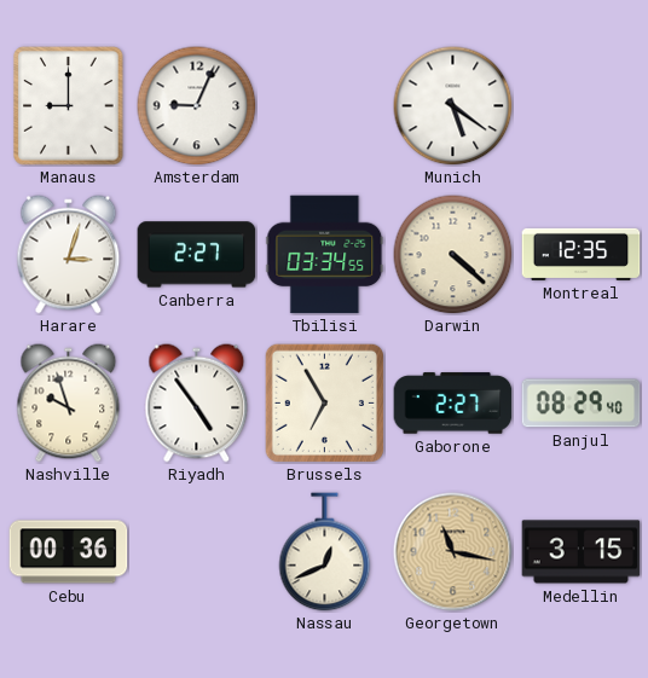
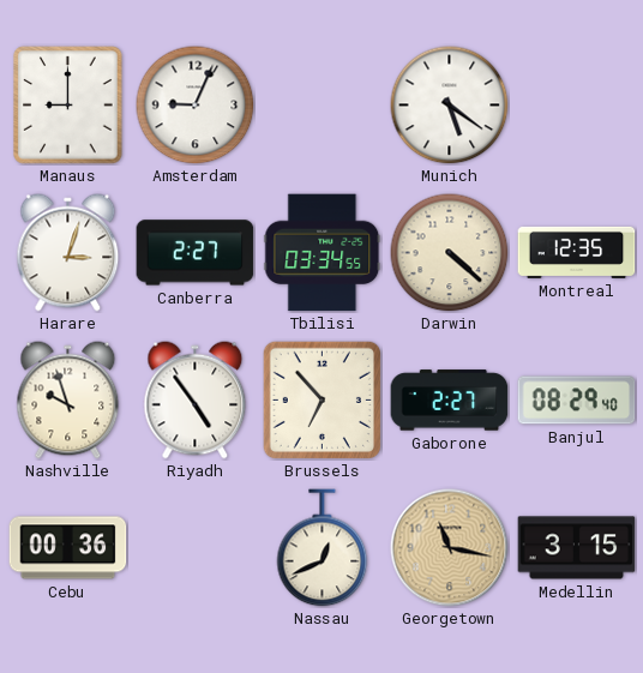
Brussels: 6:55 -> 6:53
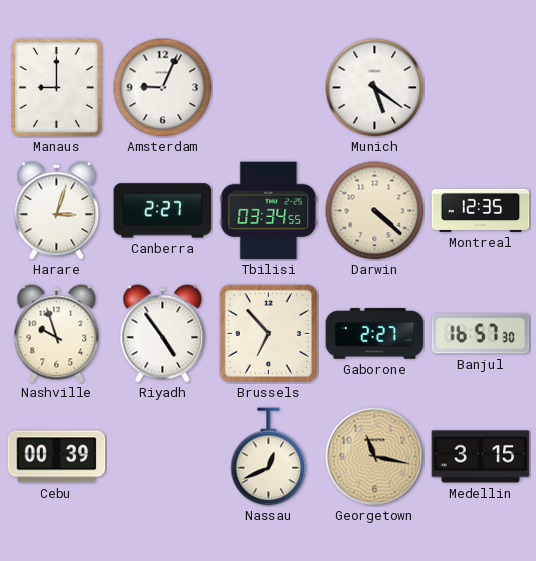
Banjul: 08:29 -> 16:57
Cebu: 00:36 -> 00:39
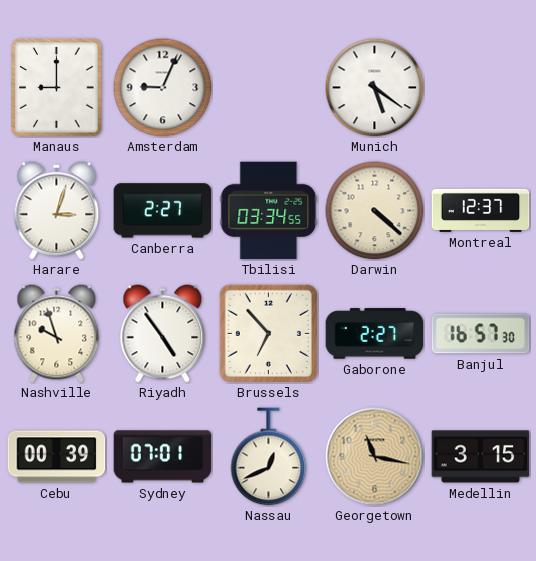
Montreal: 12:35 -> 12:37
Sydney: none -> 07:01
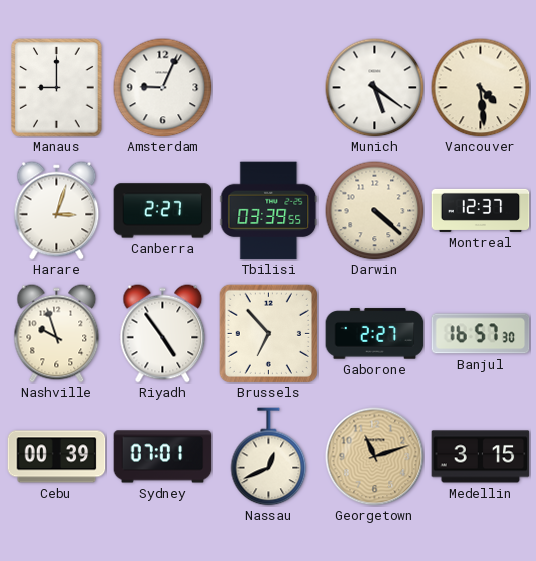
Vancouver: none -> 4:29
Tbilisi: 03:34 -> 03:39
Georgetown: 11:17 -> 11:12
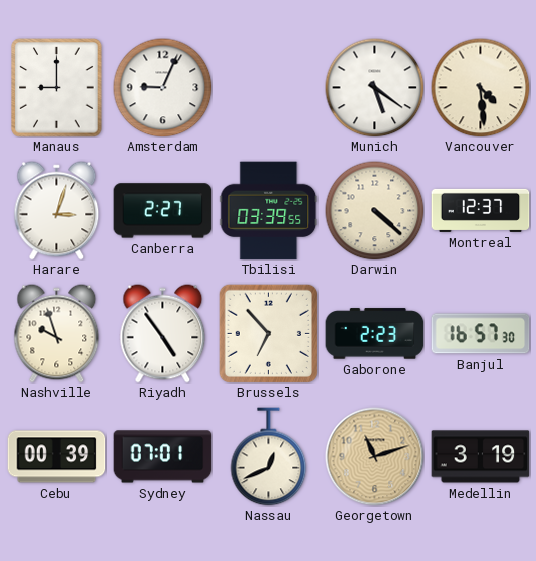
Gaborone: 2:27 -> 2:23
Medellin: 3:15 -> 3:19
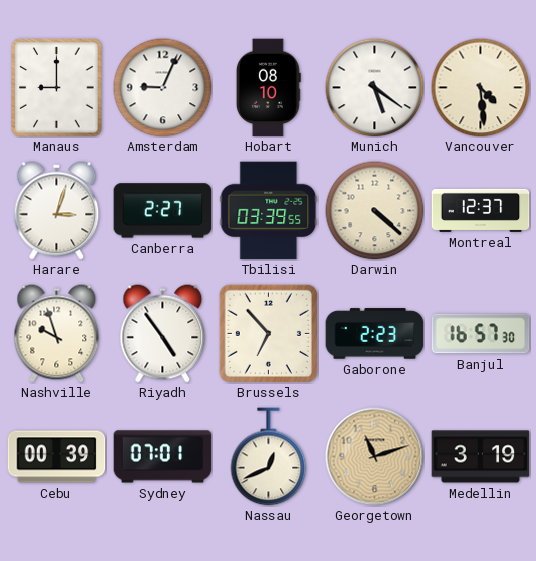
Hobart: none -> 08:10
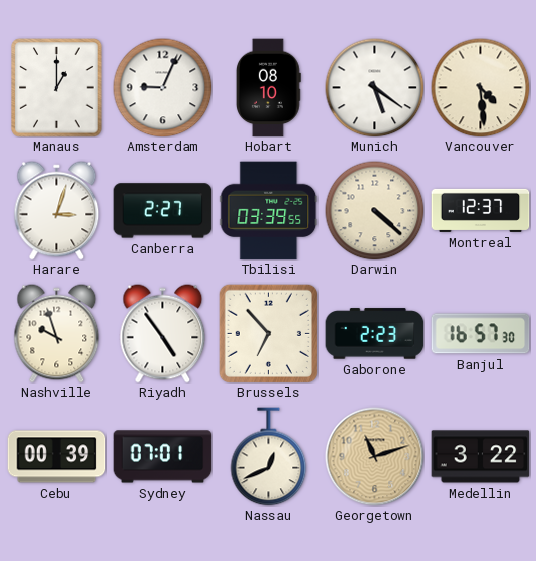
Manaus: 9:00 -> 1:00
Medellin: 3:19 -> 3:22
